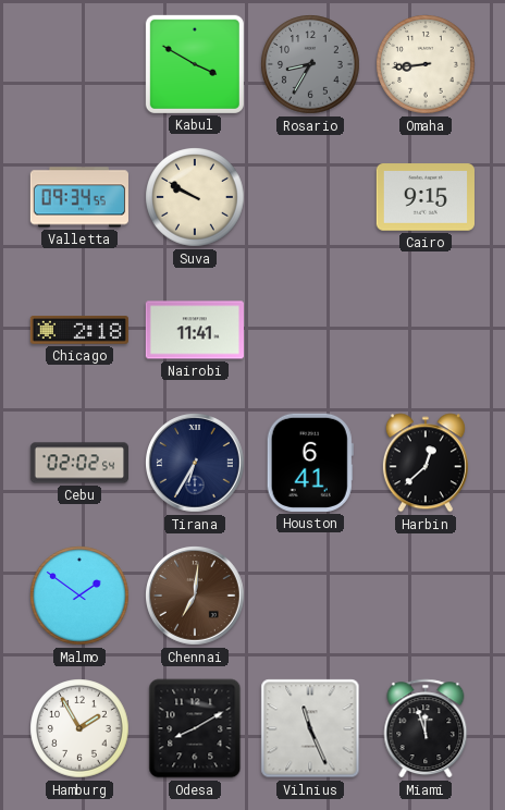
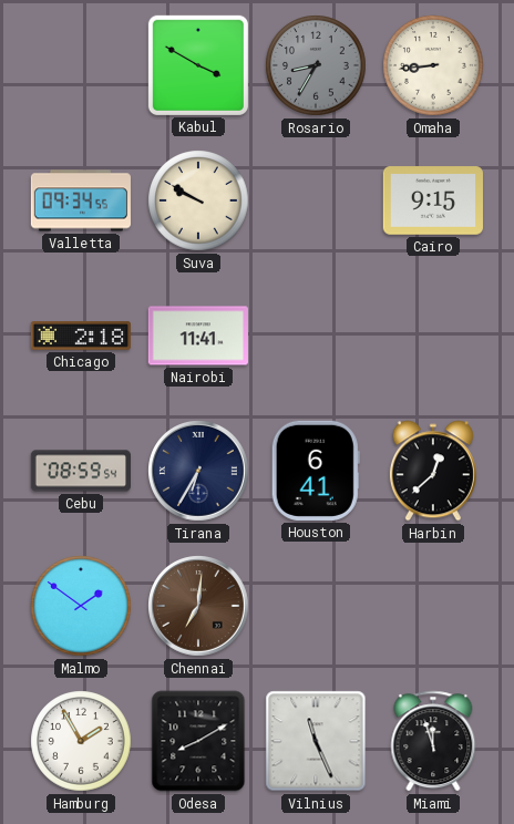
Cebu: 02:02 -> 08:59
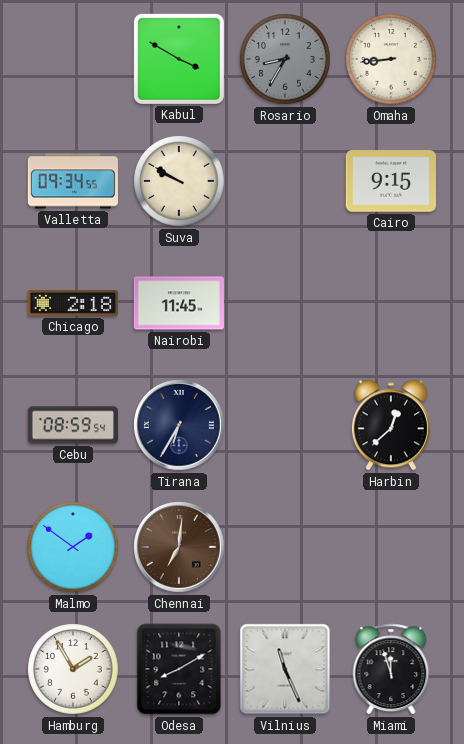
Nairobi: 11:41 -> 11:45
Houston: 6:41 -> none
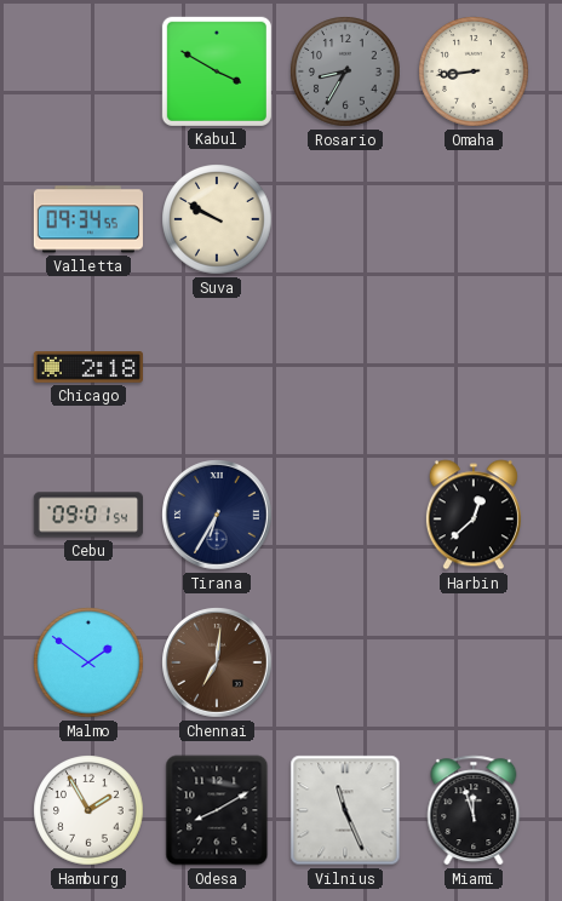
Cairo: 9:15 -> none
Nairobi: 11:45 -> none
Cebu: 08:59 -> 09:01
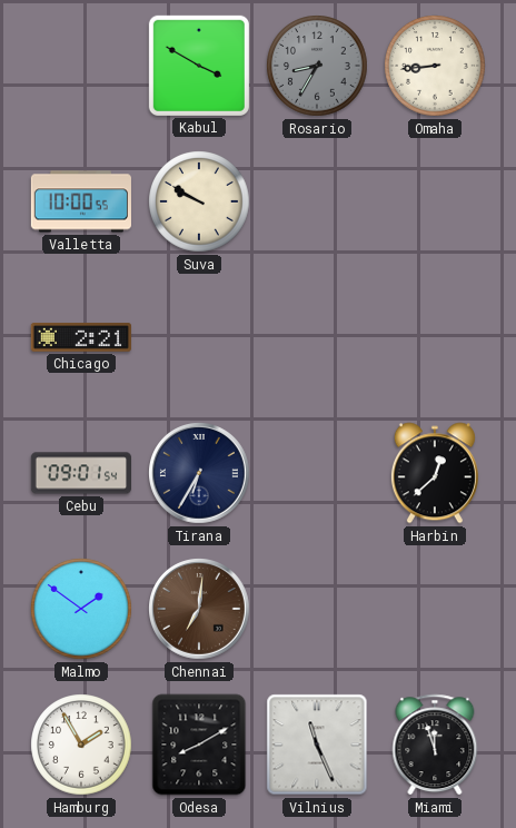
Valletta: 09:34 -> 10:00
Chicago: 2:18 -> 2:21
